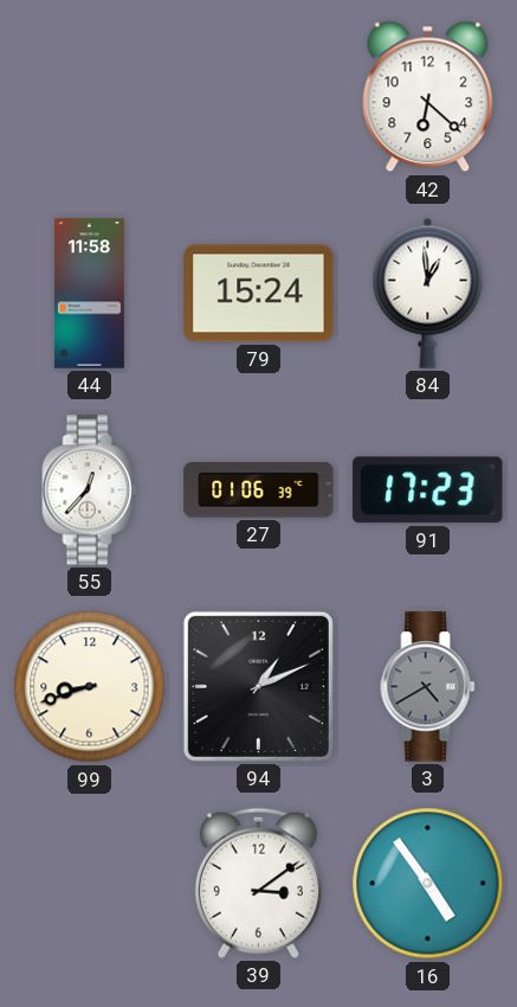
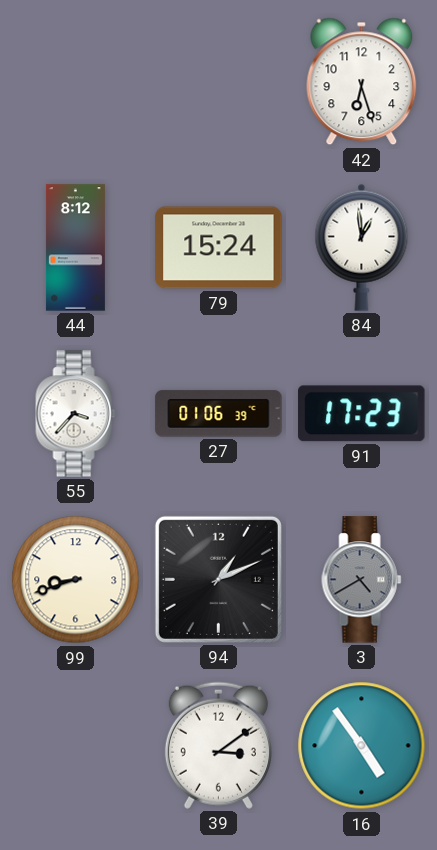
42: 6:22 -> 6:27
44: 11:58 -> 8:12
55: 12:37 -> 3:37
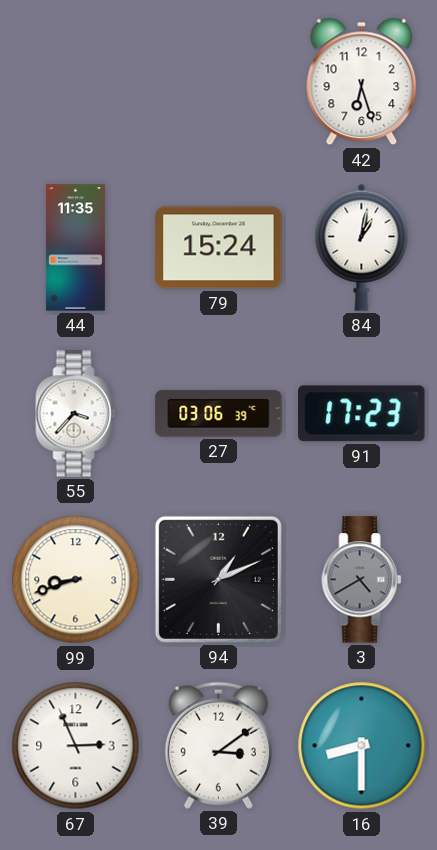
44: 8:12 -> 11:35
84: 12:59 -> 1:02
27: 01:06 -> 03:06
67: none -> 2:56
16: 4:54 -> 8:30
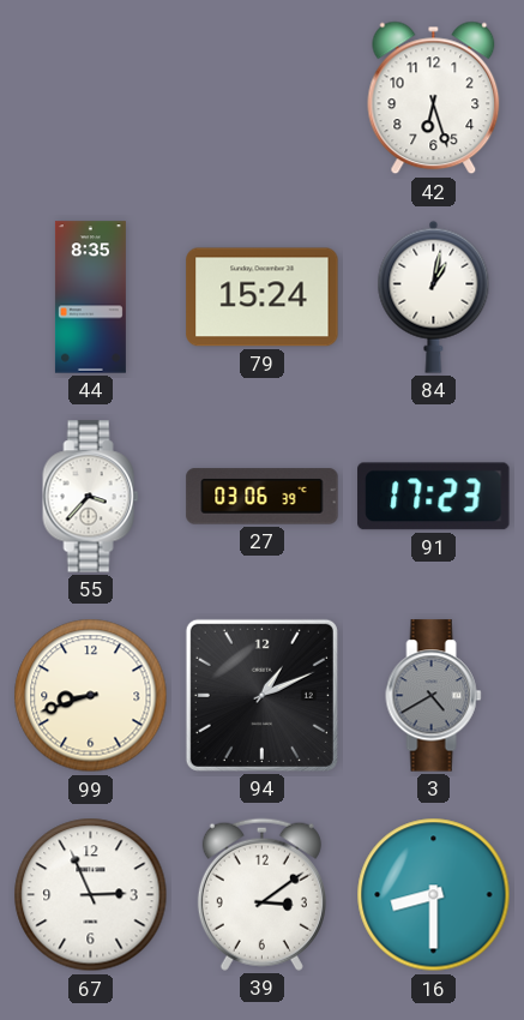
44: 11:35 -> 8:35
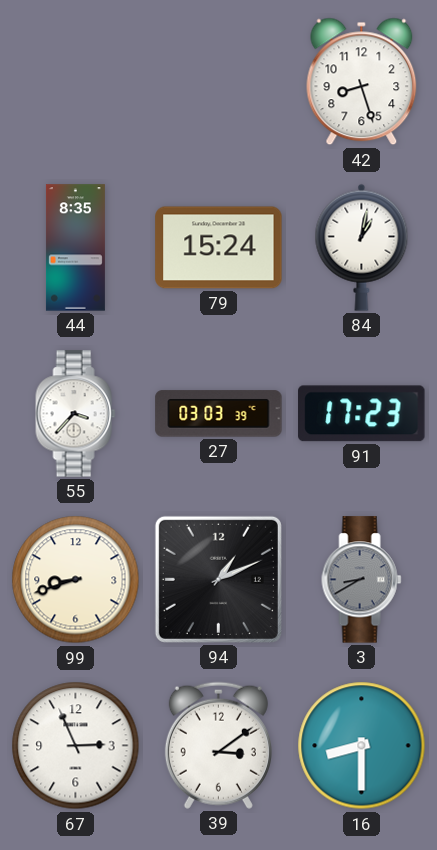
42: 6:27 -> 8:27
27: 03:06 -> 03:03
3: 4:40 -> 8:40
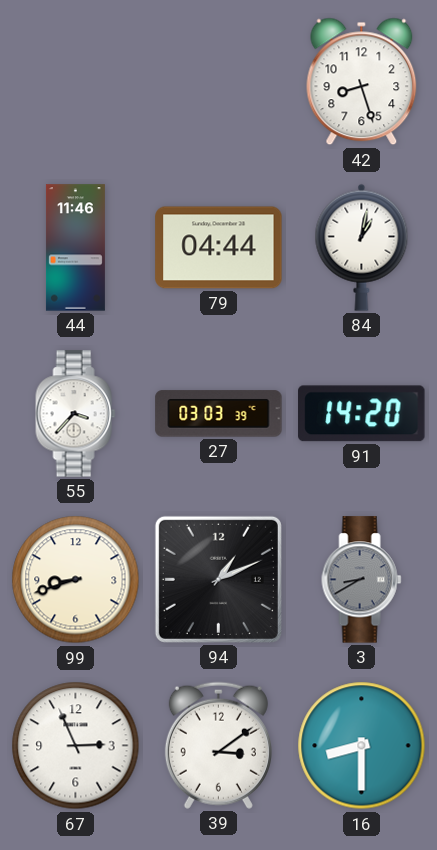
44: 8:35 -> 11:46
79: 15:24 -> 04:44
91: 17:23 -> 14:20
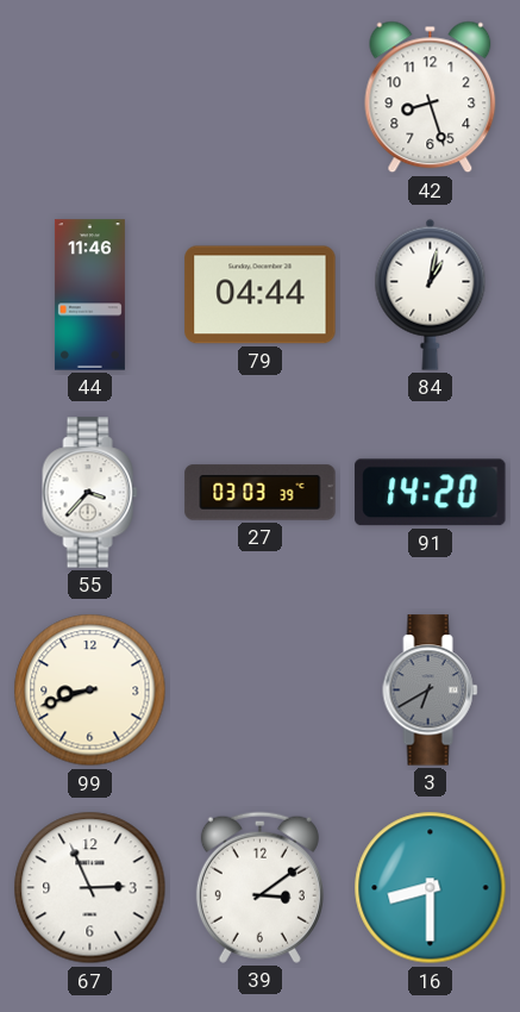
94: 1:11 -> none
3: 8:40 -> 6:40
